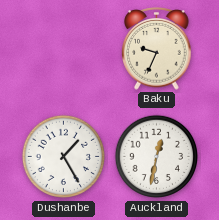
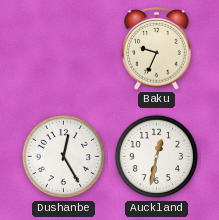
Dushanbe: 1:25 -> 12:25
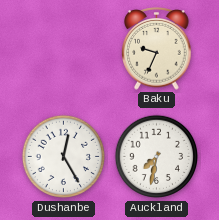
Auckland: 12:32 -> 7:32
